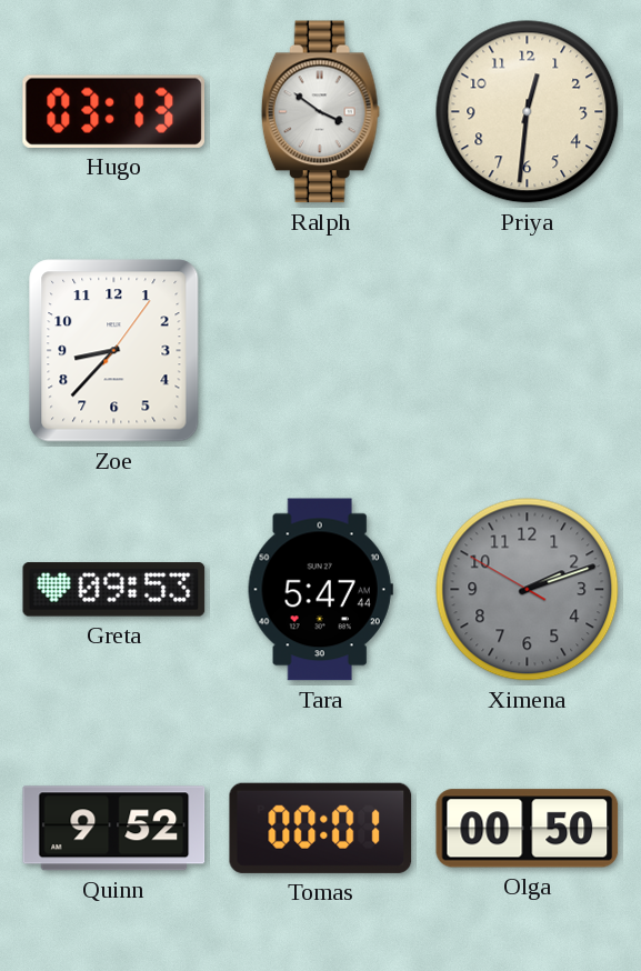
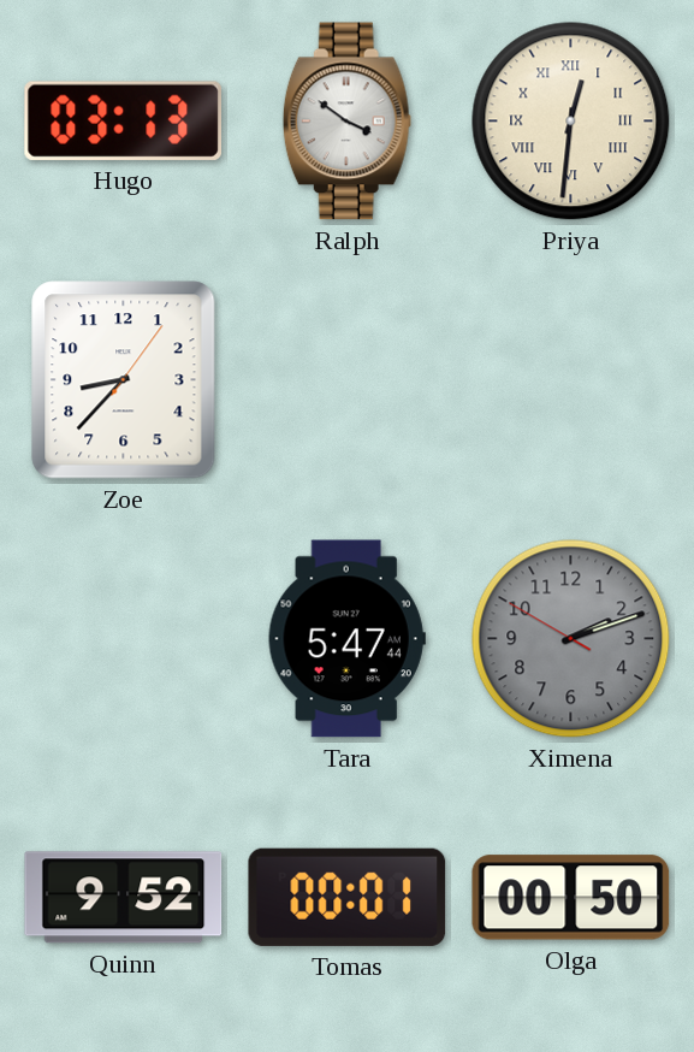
Priya numerals: Arabic -> Roman
Greta: 09:53 -> none
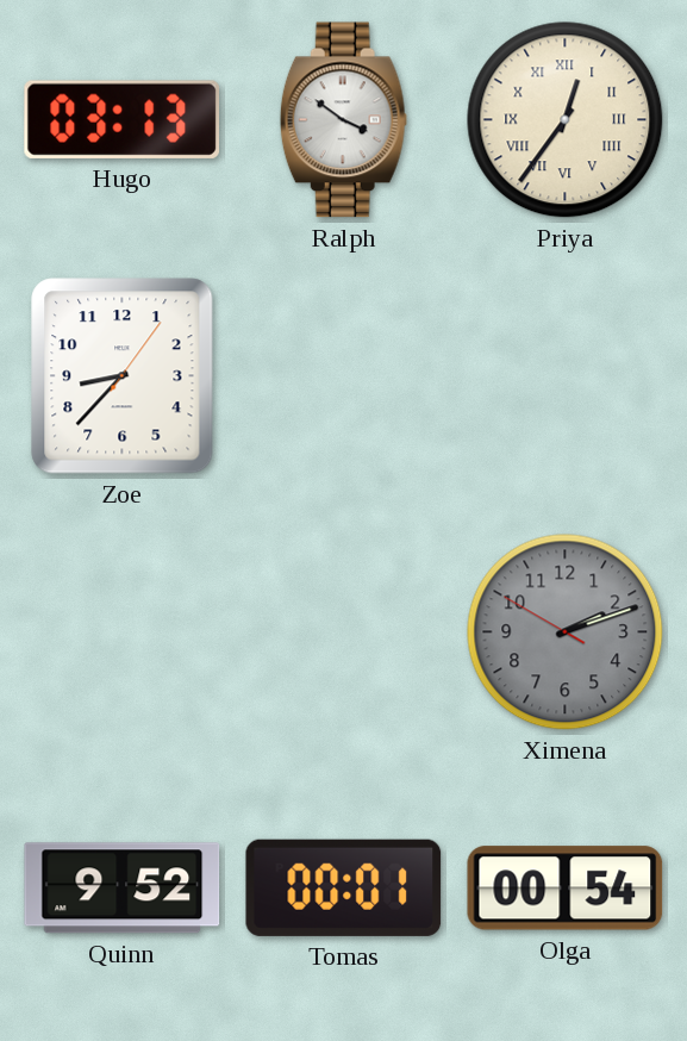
Priya: 12:31 -> 12:36
Tara: 5:47 -> none
Olga: 00:50 -> 00:54
